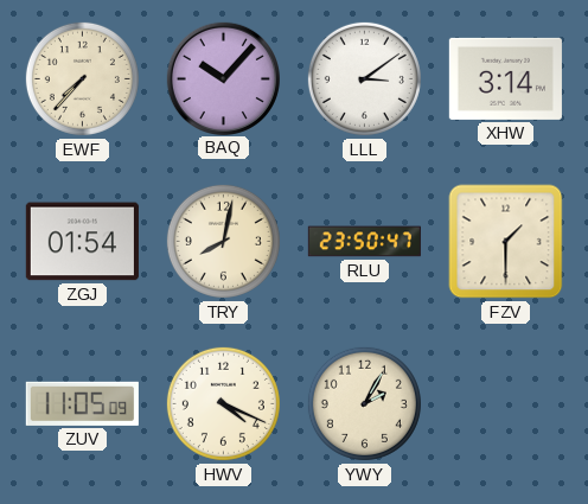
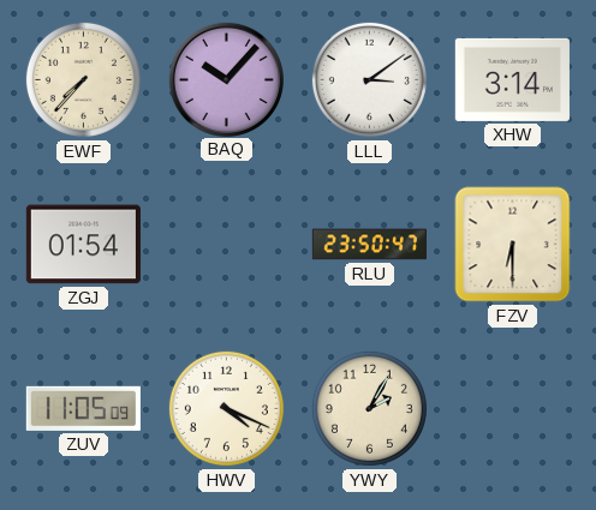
TRY: 8:02 -> none
FZV: 1:30 -> 6:30
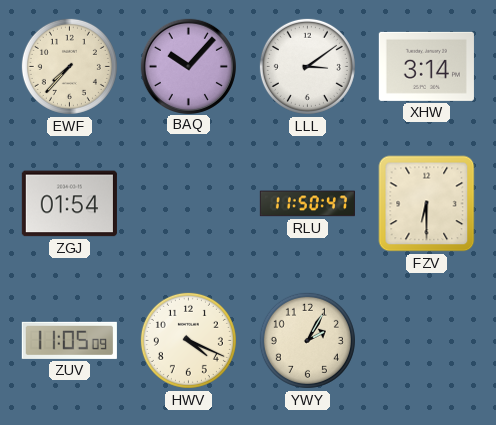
RLU: 23:50 -> 11:50
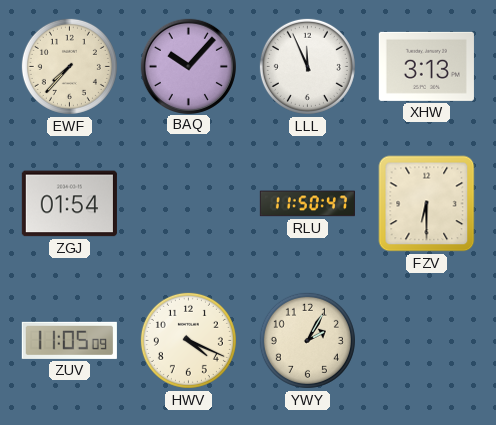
LLL: 3:09 -> 11:56
XHW: 3:14 -> 3:13
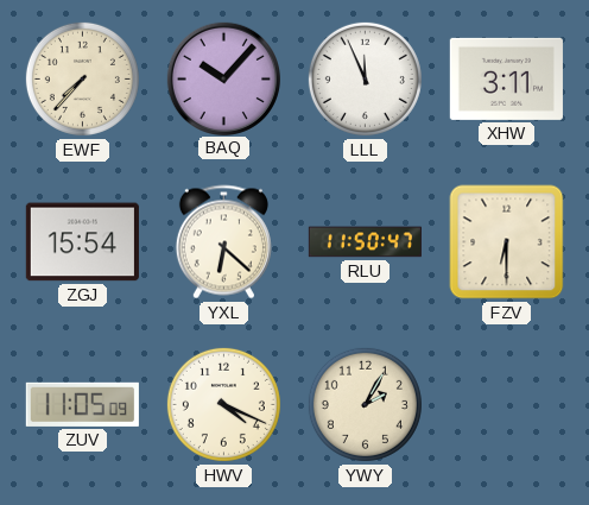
XHW: 3:13 -> 3:11
ZGJ: 01:54 -> 15:54
YXL: none -> 6:22
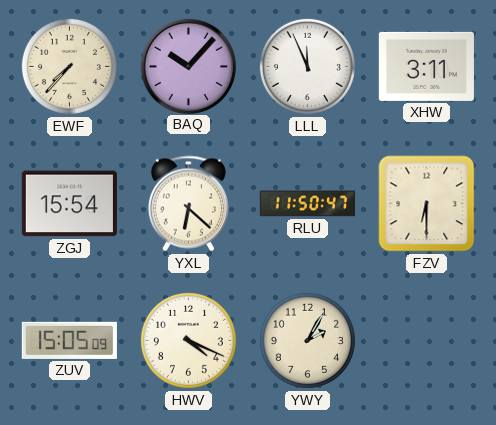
ZUV: 11:05 -> 15:05
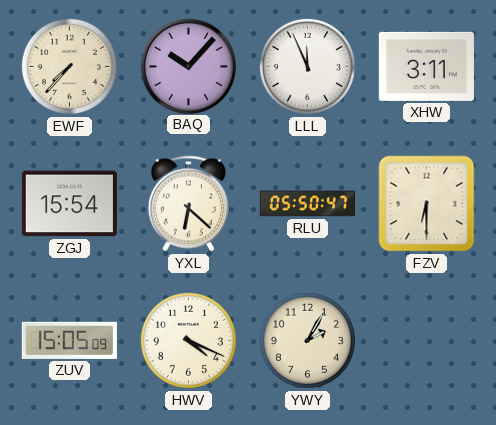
RLU: 11:50 -> 05:50
